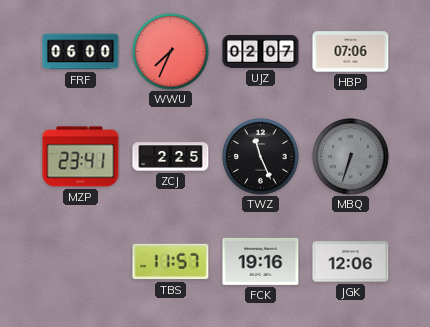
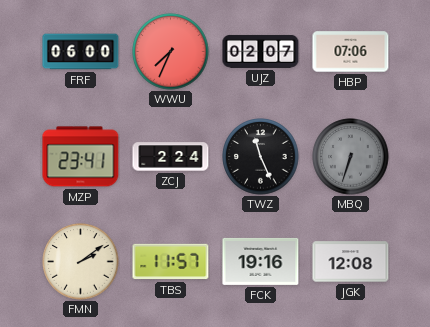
ZCJ: 2:25 -> 2:24
FMN: none -> 2:09
JGK: 12:06 -> 12:08
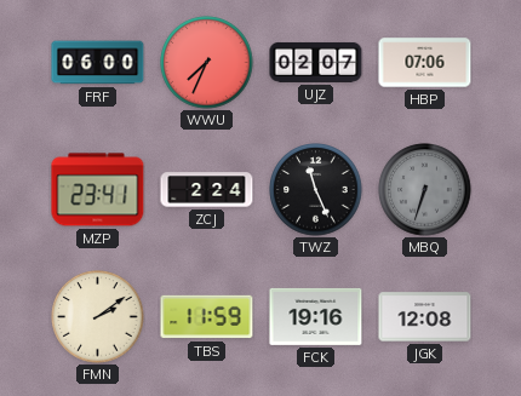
TBS: 11:57 -> 11:59
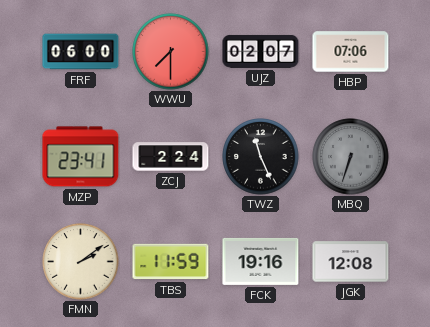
WWU: 7:34 -> 7:30
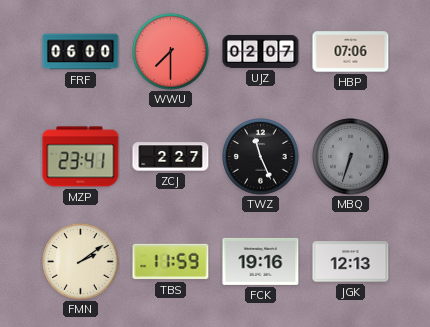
ZCJ: 2:24 -> 2:27
JGK: 12:08 -> 12:13
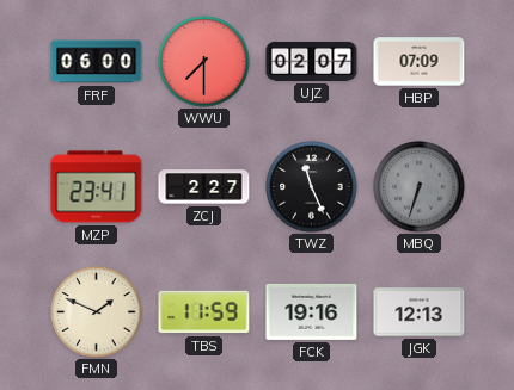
HBP: 07:06 -> 07:09
FMN: 2:09 -> 1:49
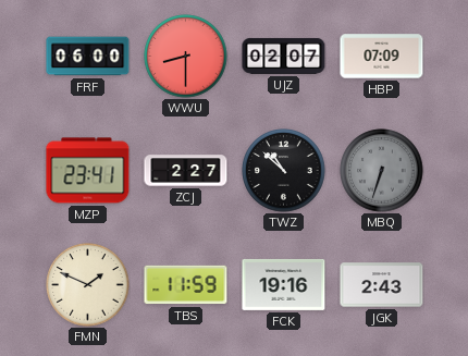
WWU: 7:30 -> 8:30
TWZ: 11:26 -> 10:52
JGK: 12:13 -> 2:43
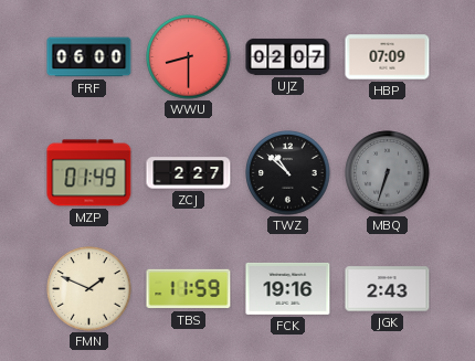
MZP: 23:41 -> 01:49
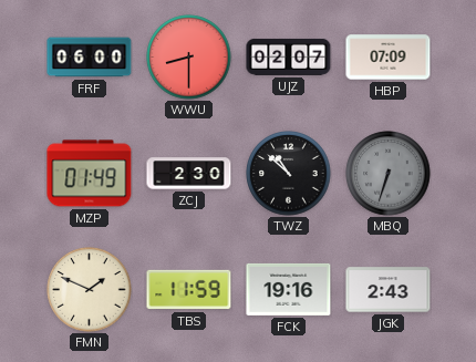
ZCJ: 2:27 -> 2:30
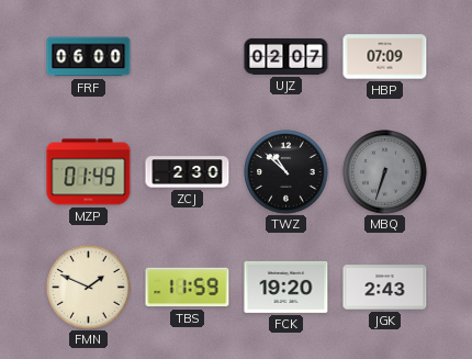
WWU: 8:30 -> none
FCK: 19:16 -> 19:20
